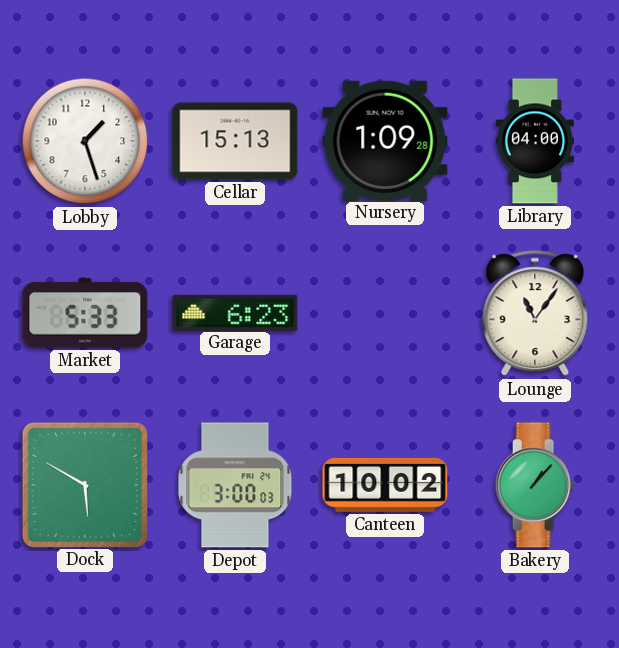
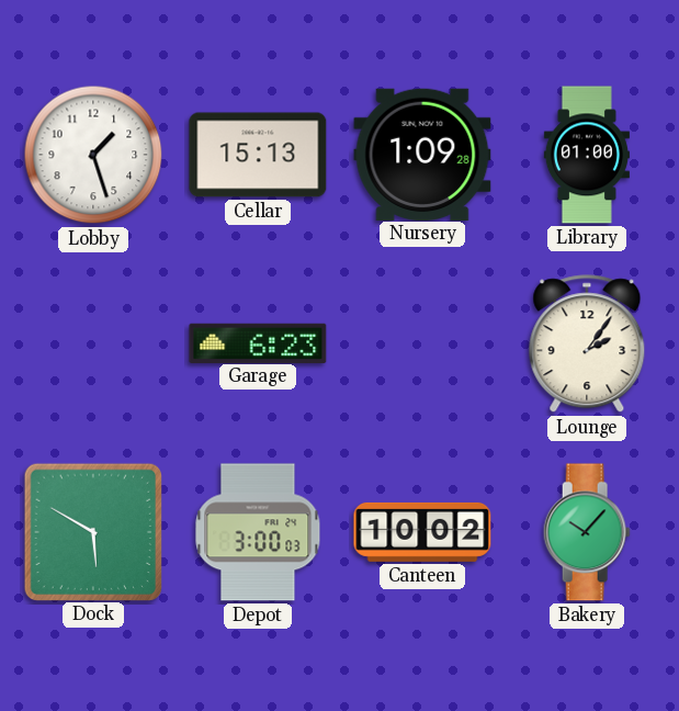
Library: 04:00 -> 01:00
Market: 5:33 -> none
Lounge: 11:06 -> 2:06
Bakery: 1:07 -> 10:07
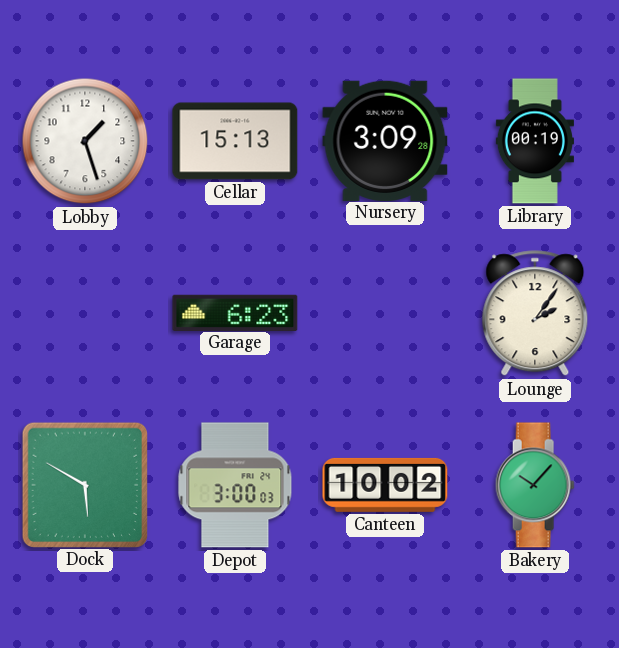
Nursery: 1:09 -> 3:09
Library: 01:00 -> 00:19
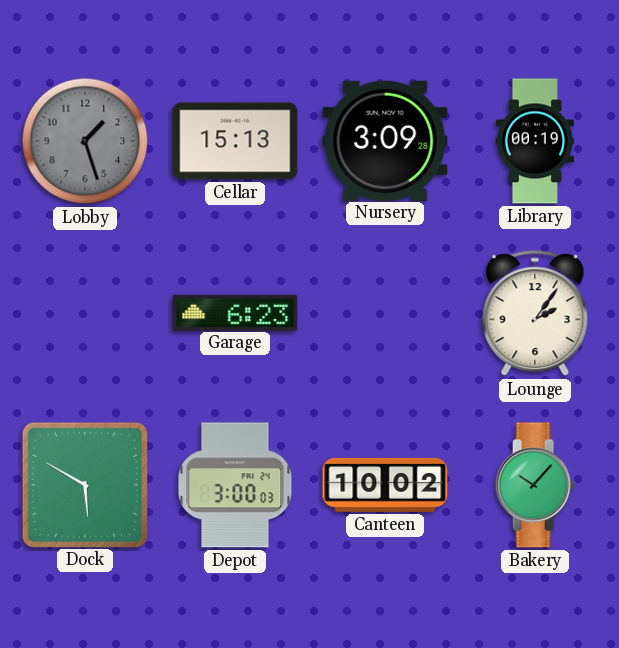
Lobby dial: white -> grey
